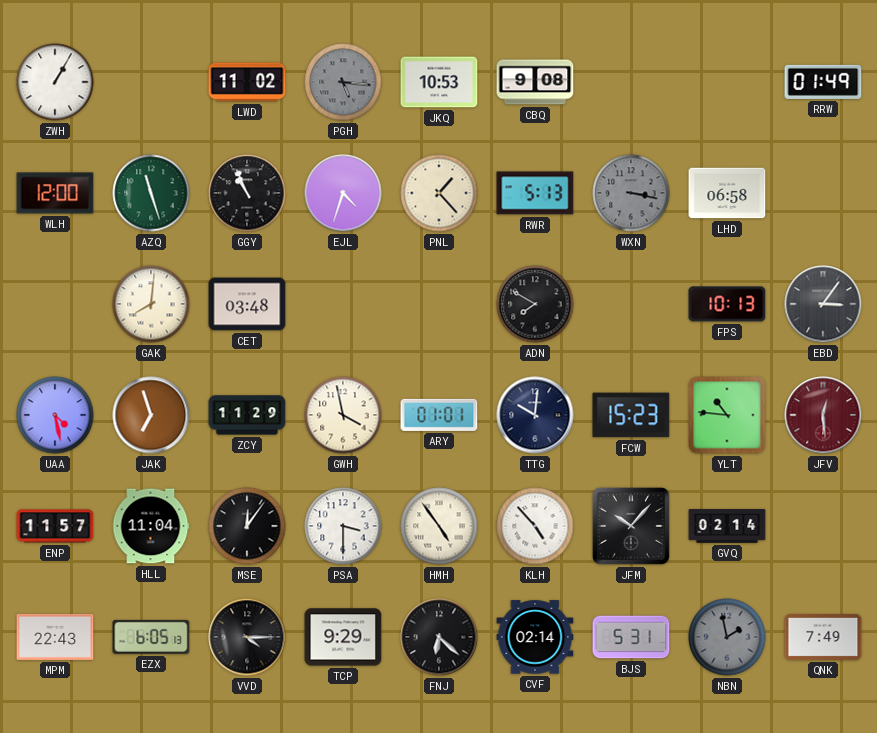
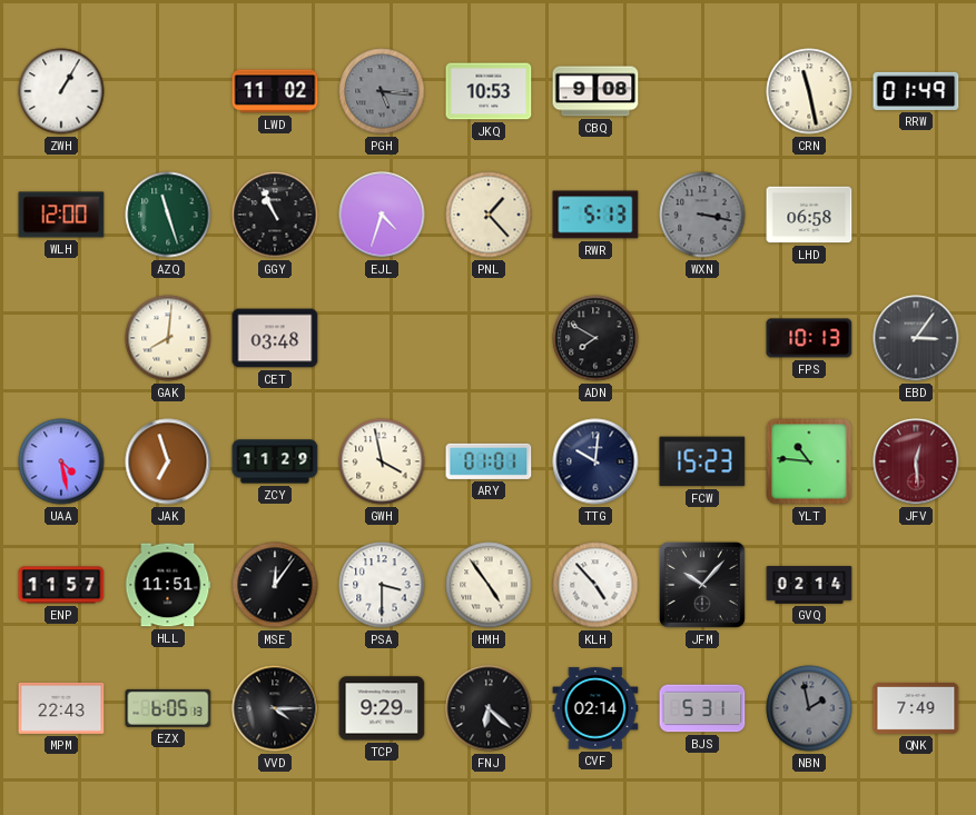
CRN: none -> 11:28
HLL: 11:04 -> 11:51
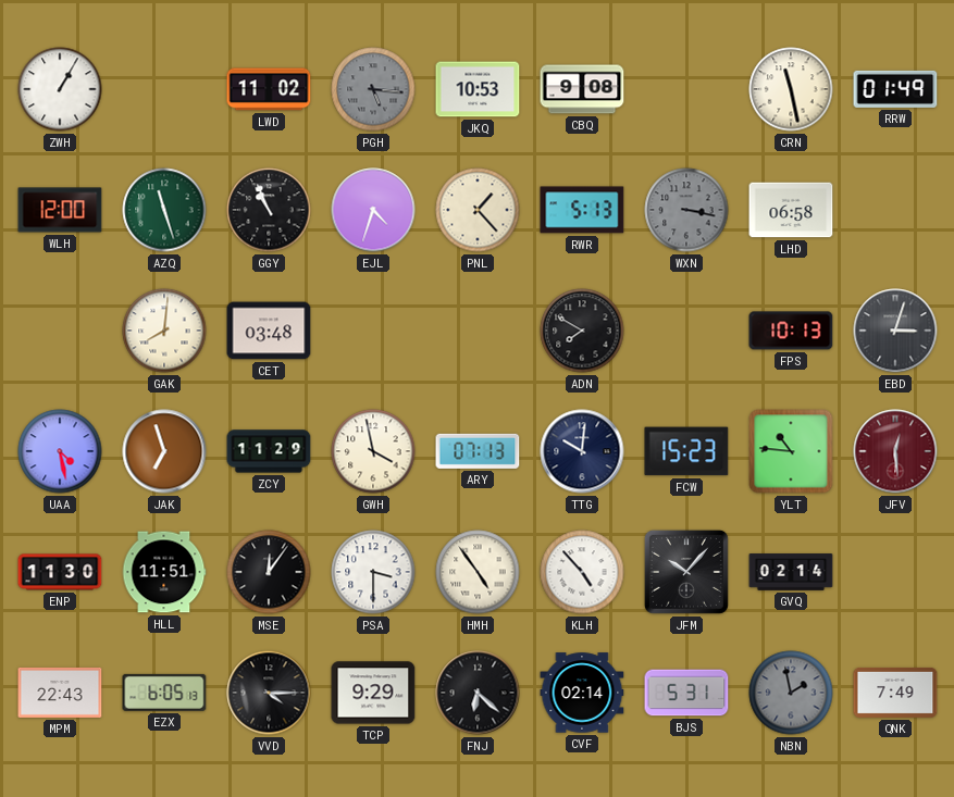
EBD: 3:06 -> 3:03
ARY: 01:01 -> 07:13
ENP: 11:57 -> 11:30
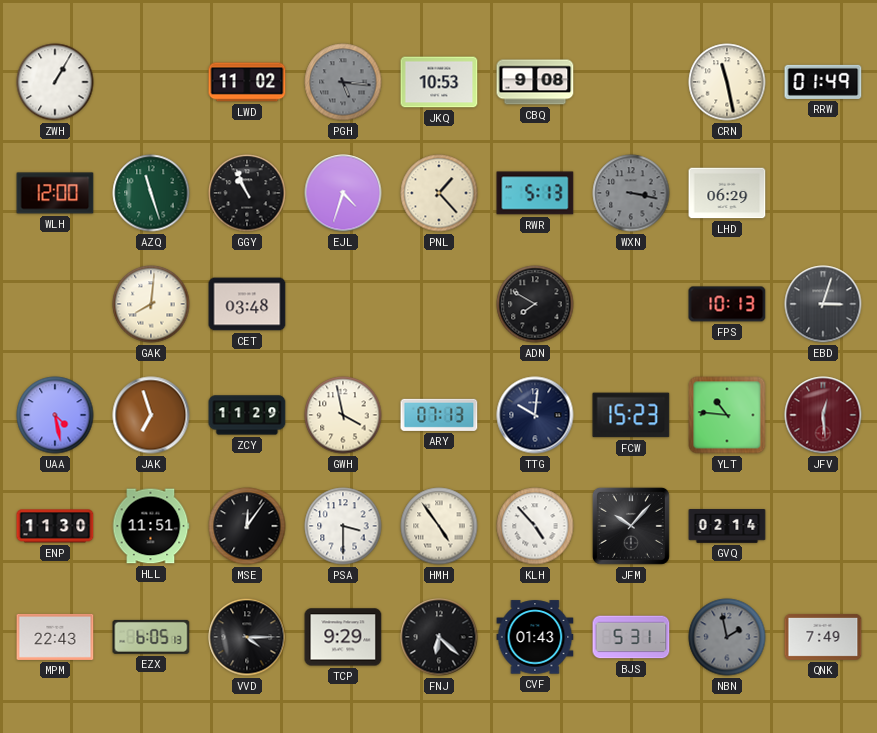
LHD: 06:58 -> 06:29
CVF: 02:14 -> 01:43
